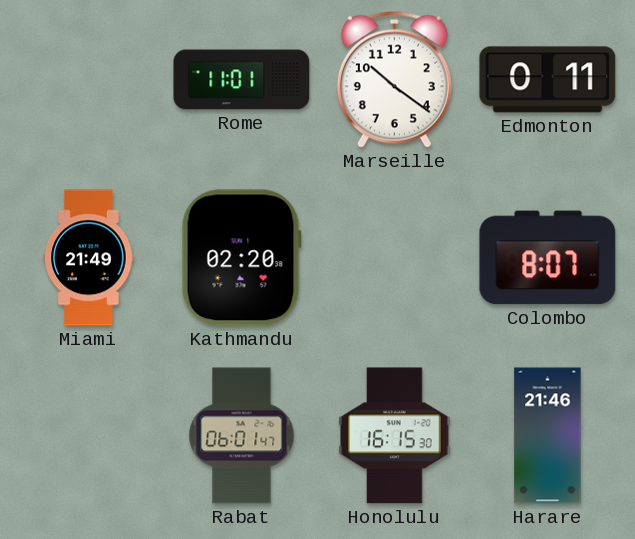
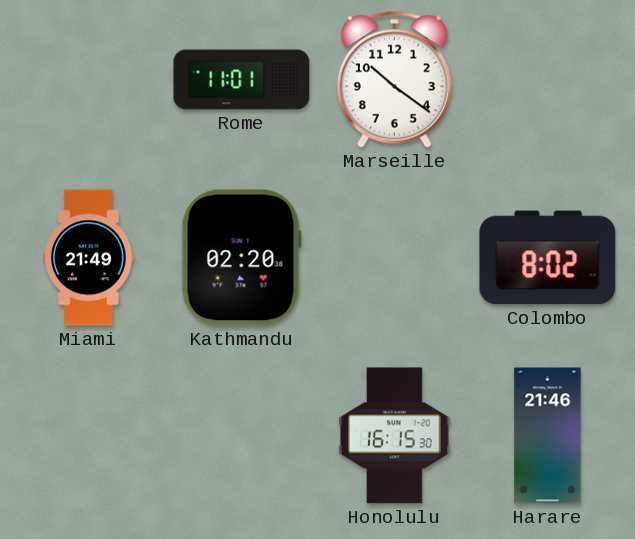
Edmonton: 0:11 -> none
Colombo: 8:07 -> 8:02
Rabat: 06:01 -> none
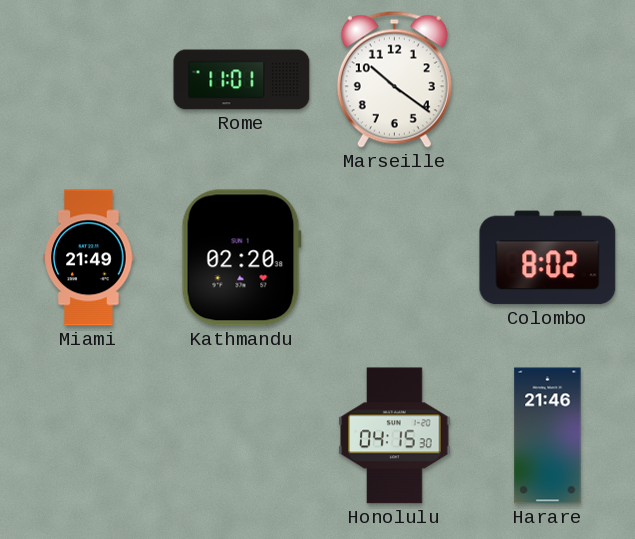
Honolulu: 16:15 -> 04:15
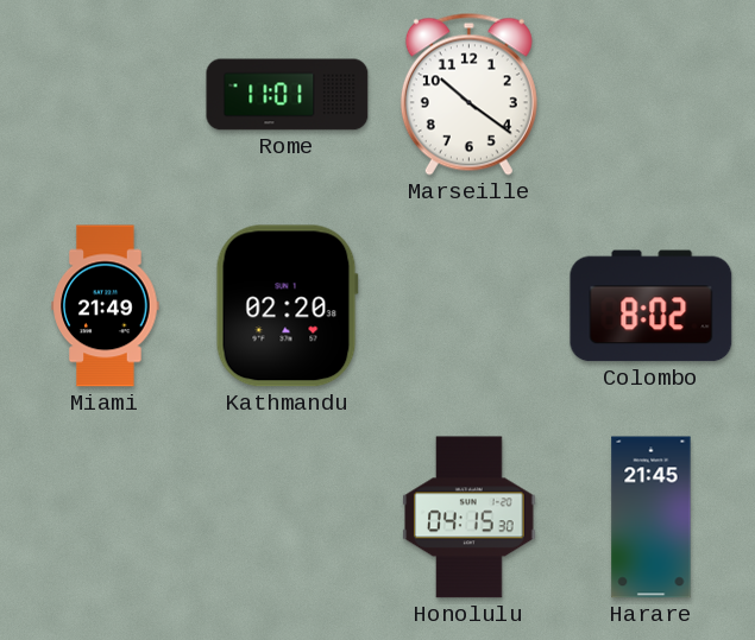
Harare: 21:46 -> 21:45
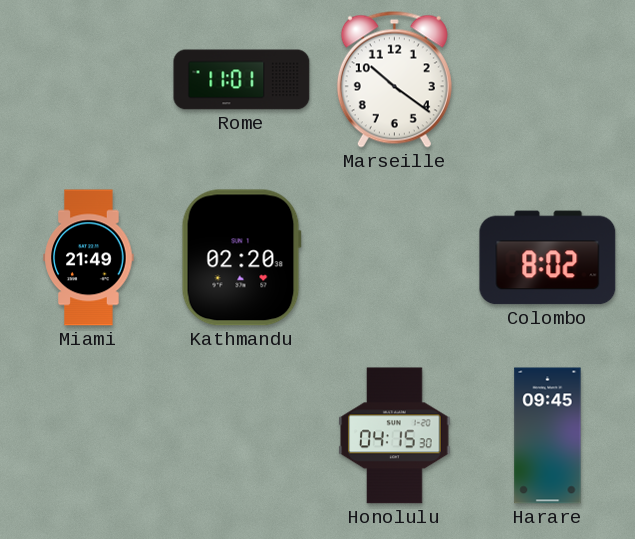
Harare: 21:45 -> 09:45
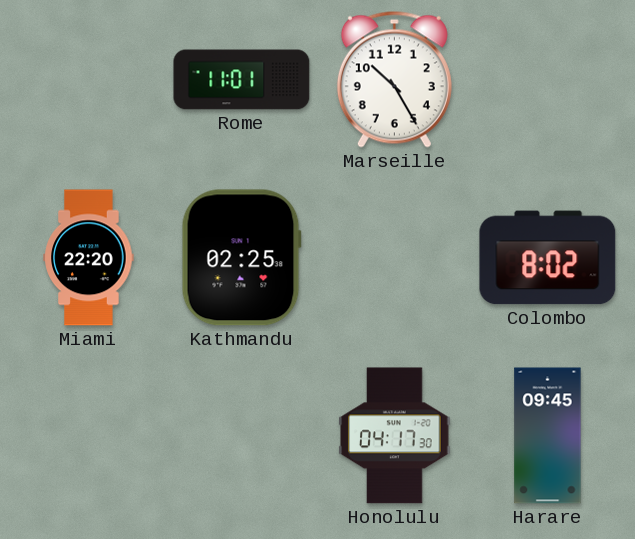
Marseille: 10:21 -> 10:25
Miami: 21:49 -> 22:20
Kathmandu: 02:20 -> 02:25
Honolulu: 04:15 -> 04:17
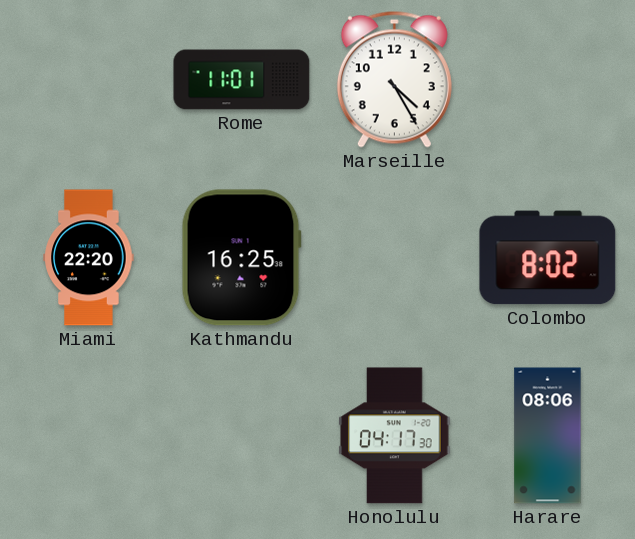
Marseille: 10:25 -> 4:25
Kathmandu: 02:25 -> 16:25
Harare: 09:45 -> 08:06
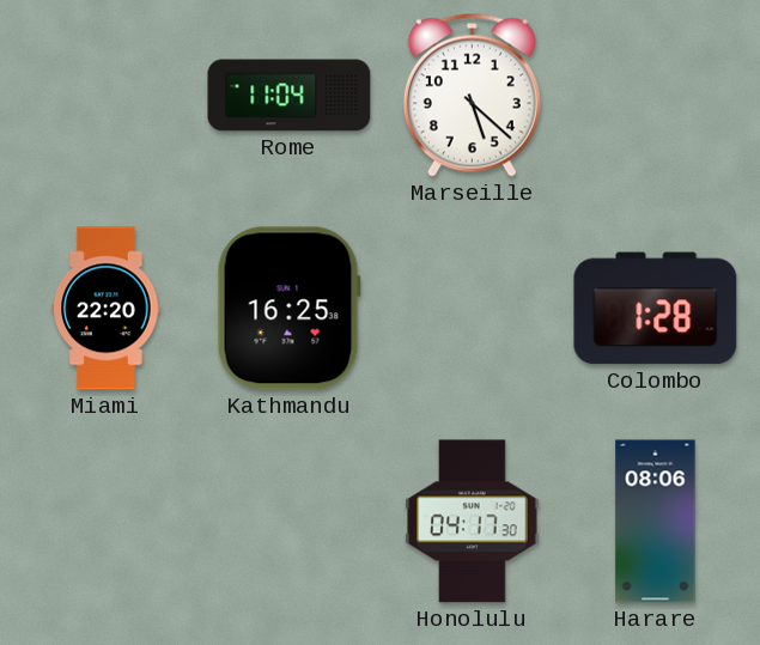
Rome: 11:01 -> 11:04
Marseille: 4:25 -> 5:22
Colombo: 8:02 -> 1:28
